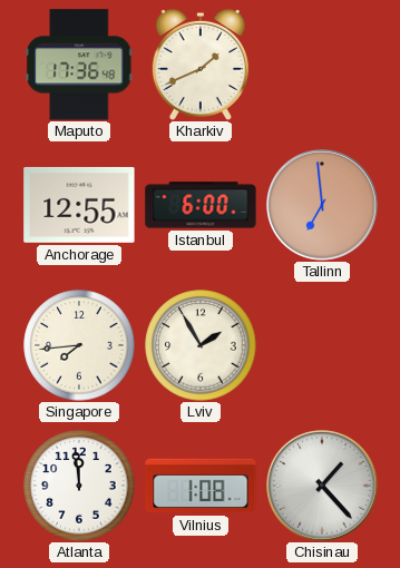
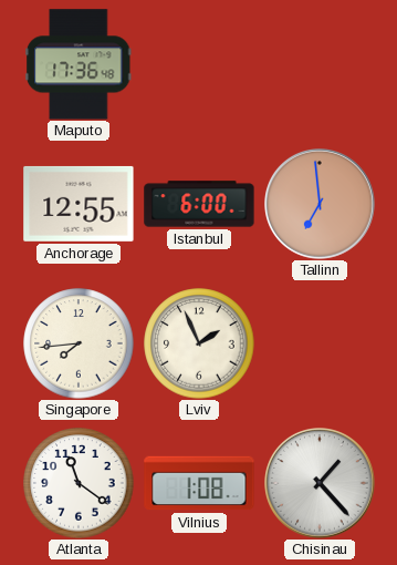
Kharkiv: 1:41 -> none
Lviv: 1:55 -> 1:56
Atlanta: 11:59 -> 11:21
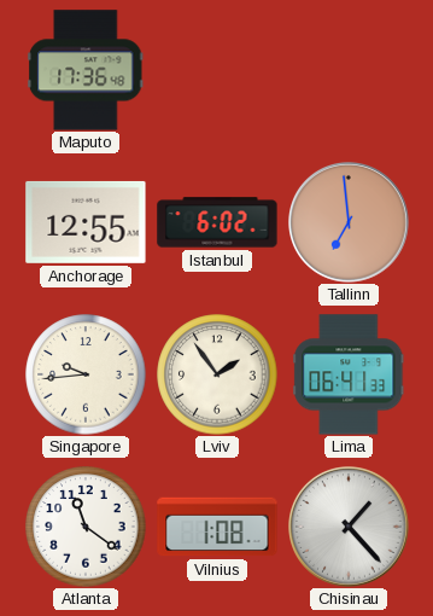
Istanbul: 6:00 -> 6:02
Singapore: 7:44 -> 9:44
Lviv: 1:56 -> 1:54
Lima: none -> 06:41
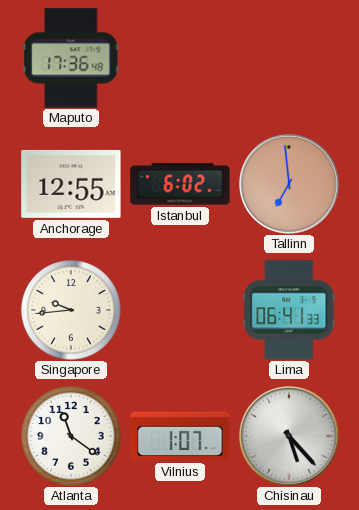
Lviv: 1:54 -> none
Vilnius: 1:08 -> 1:07
Chisinau: 1:23 -> 5:23
